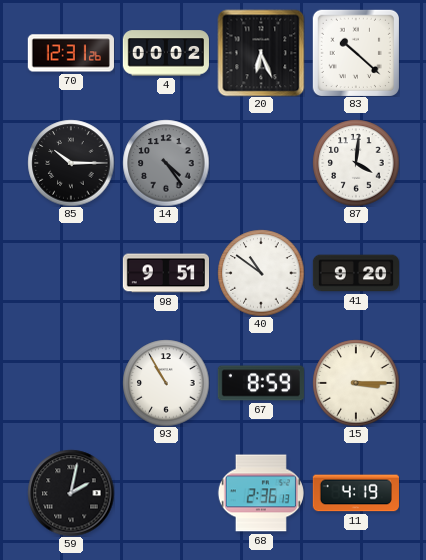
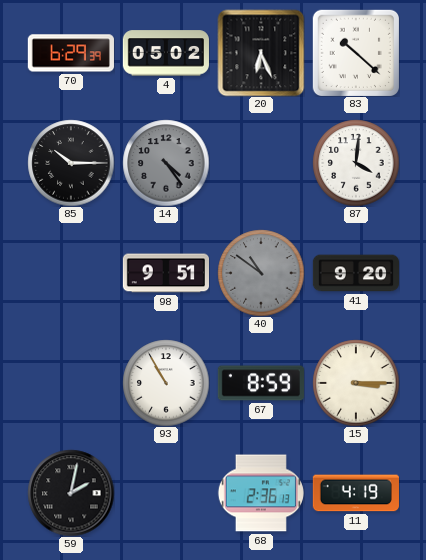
70: 12:31 -> 6:29
4: 00:02 -> 05:02
40 dial: white -> grey
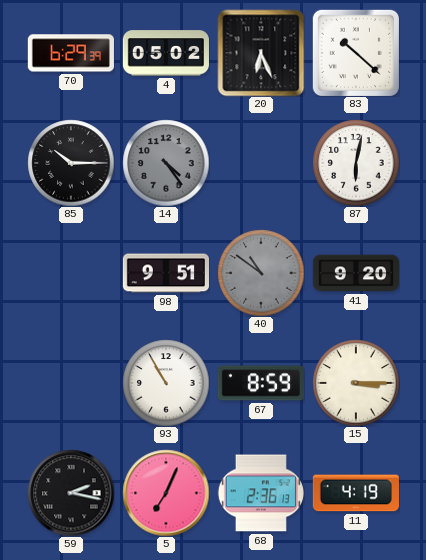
87: 4:01 -> 6:02
59: 2:02 -> 2:17
5: none -> 7:04
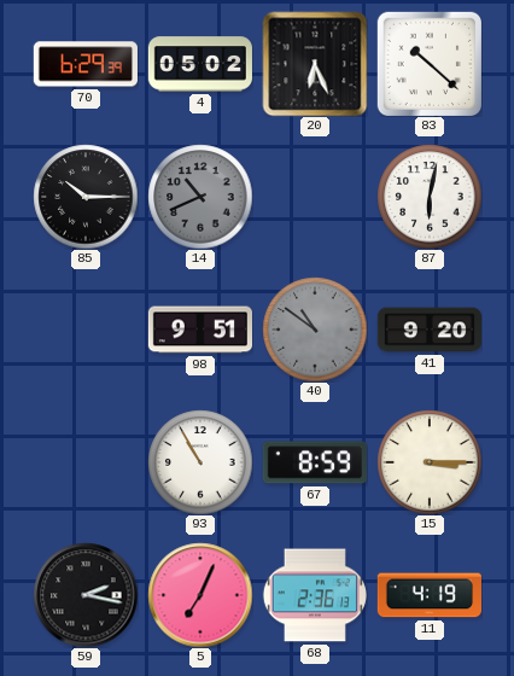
14: 4:24 -> 10:41
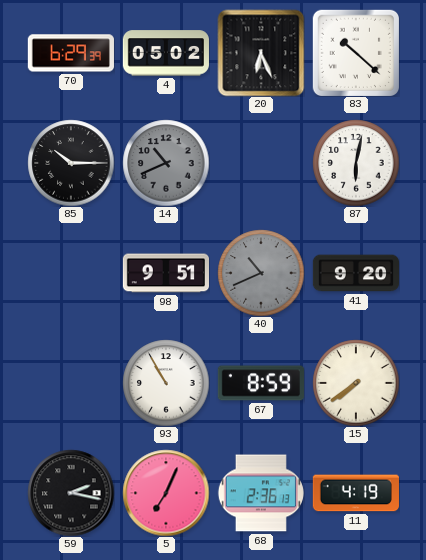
40: 10:51 -> 10:41
15: 3:15 -> 7:39
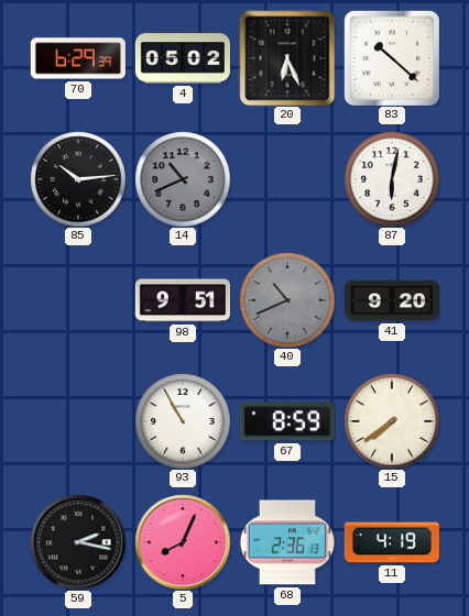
85: 10:15 -> 10:14
5: 7:04 -> 8:04
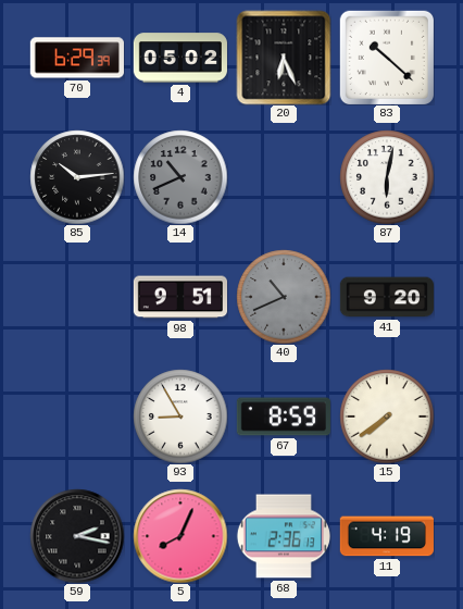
93: 10:55 -> 8:55
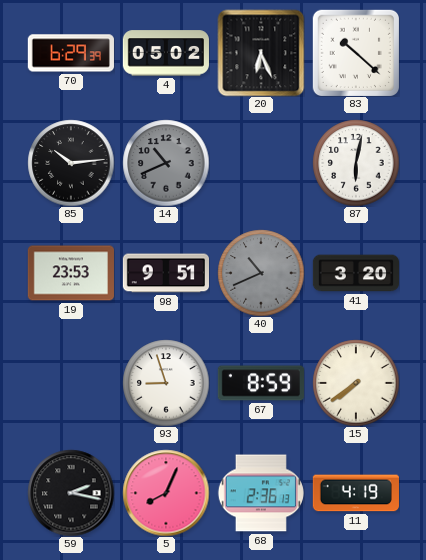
19: none -> 23:53
41: 9:20 -> 3:20
93: 8:55 -> 8:57
